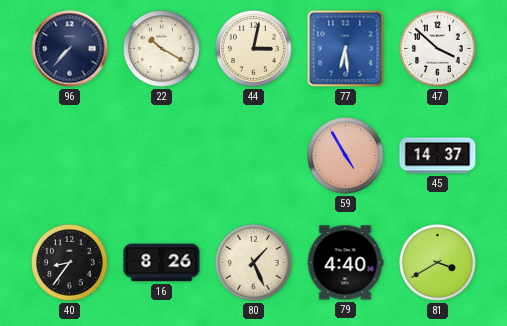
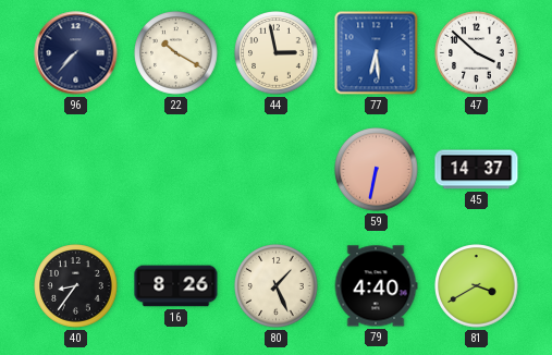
44: 3:02 -> 2:58
59: 4:55 -> 6:32
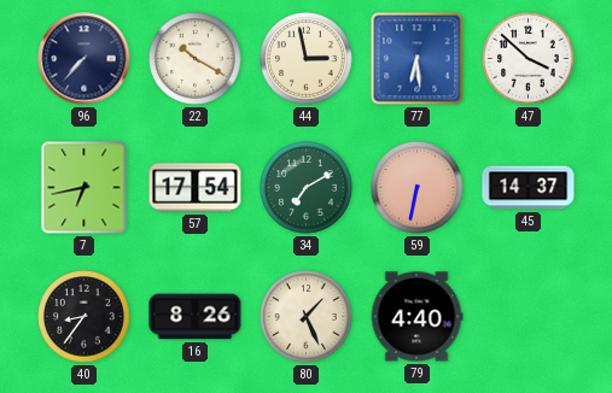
7: none -> 6:43
57: none -> 17:54
34: none -> 7:10
81: 3:40 -> none
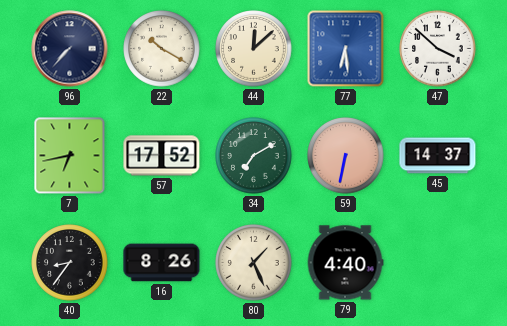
44: 2:58 -> 12:08
57: 17:54 -> 17:52
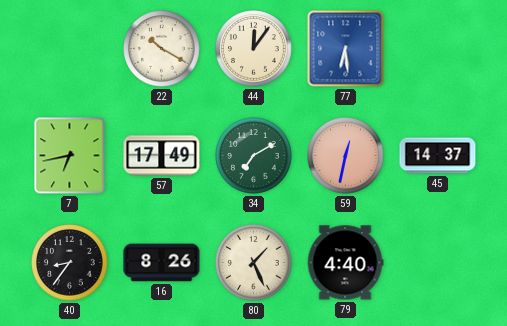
96: 7:37 -> none
44: 12:08 -> 12:06
47: 3:52 -> none
57: 17:52 -> 17:49
59: 6:32 -> 12:32
